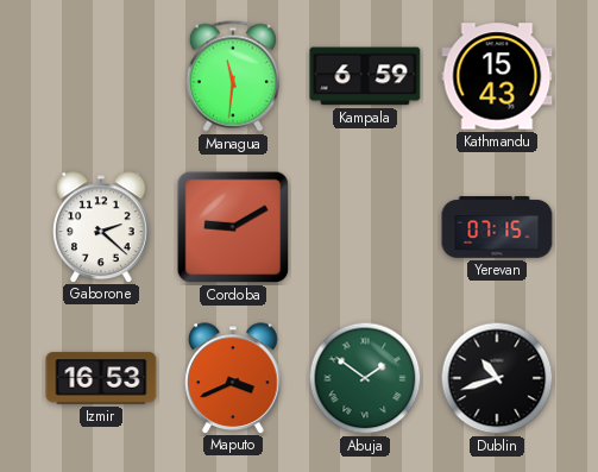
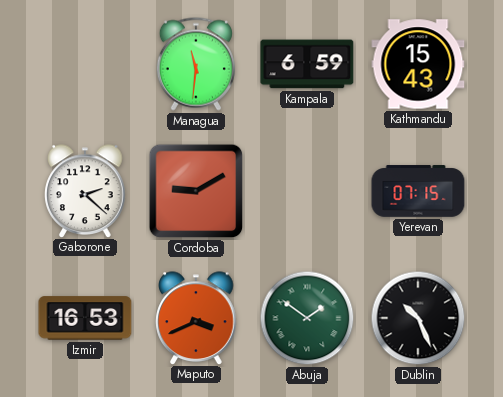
Dublin: 10:42 -> 10:26
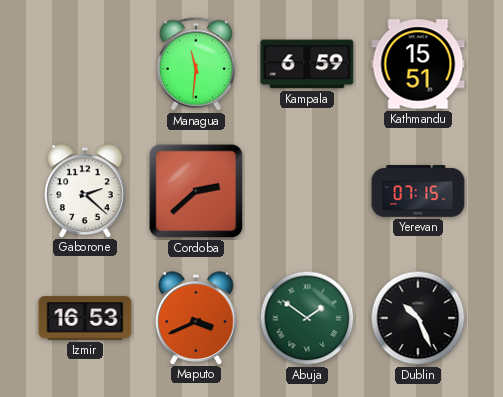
Kathmandu: 15:43 -> 15:51
Cordoba: 9:10 -> 2:38
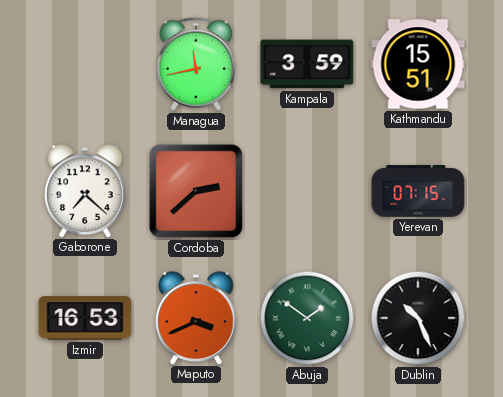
Managua: 11:31 -> 11:43
Kampala: 6:59 -> 3:59
Gaborone: 2:22 -> 7:22
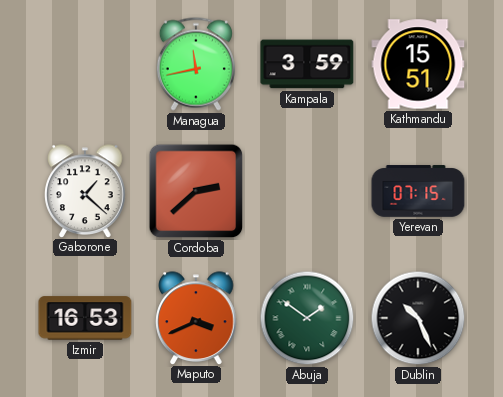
Gaborone: 7:22 -> 1:22
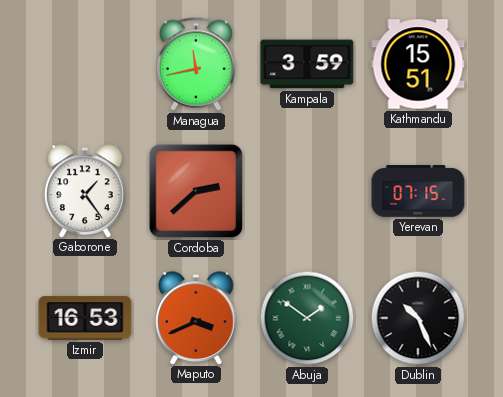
Gaborone: 1:22 -> 1:24
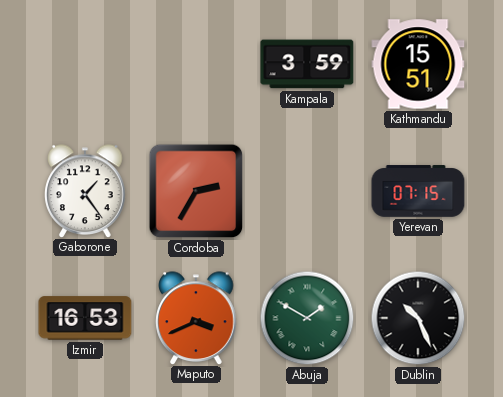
Managua: 11:43 -> none
Cordoba: 2:38 -> 2:35
Abuja: 1:51 -> 1:50
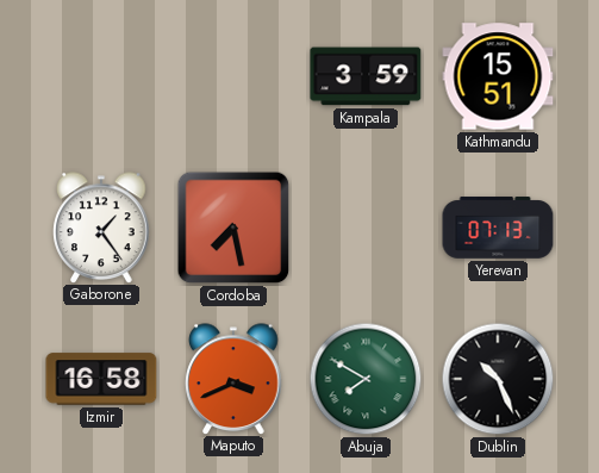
Cordoba: 2:35 -> 7:28
Yerevan: 07:15 -> 07:13
Izmir: 16:53 -> 16:58
Abuja: 1:50 -> 7:50
